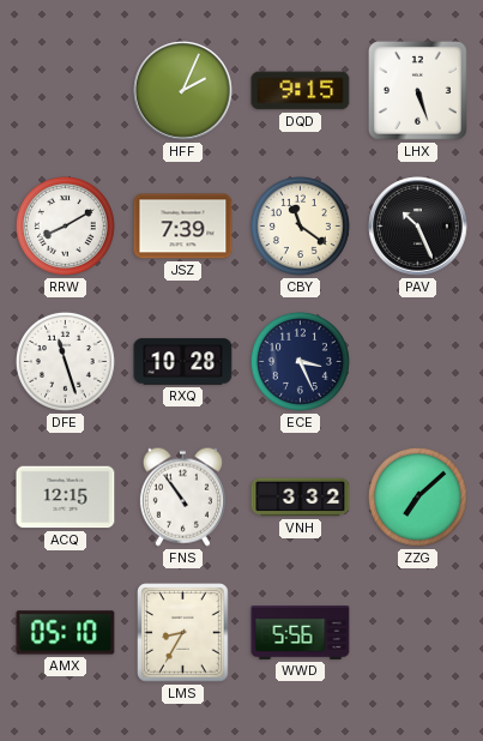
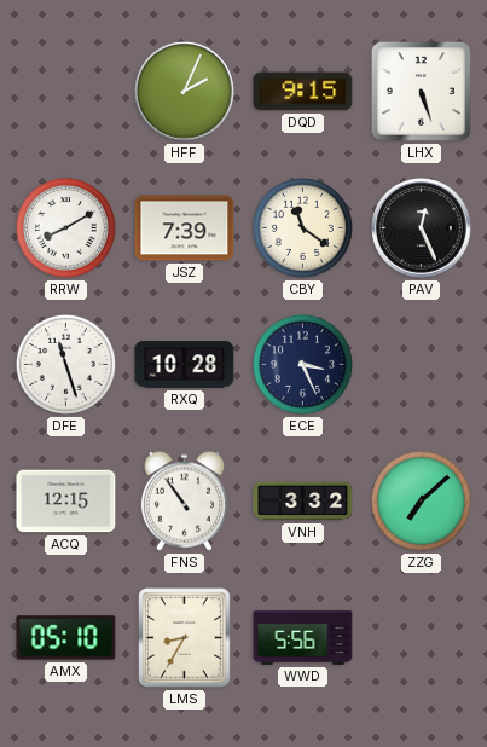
PAV: 10:26 -> 12:26
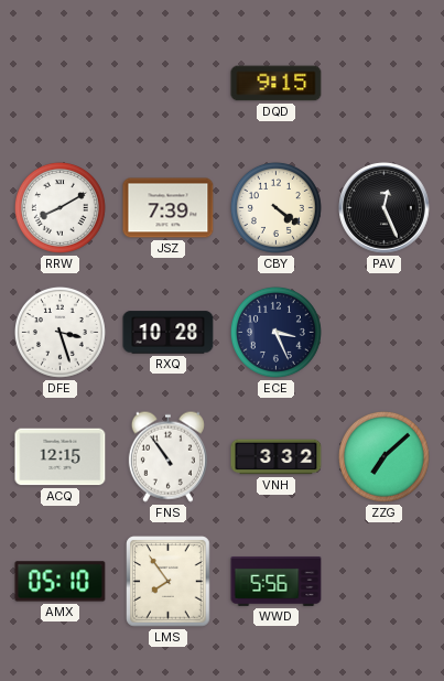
HFF: 2:04 -> none
LHX: 5:27 -> none
CBY: 11:21 -> 4:21
DFE: 11:27 -> 3:27
LMS: 8:35 -> 7:54
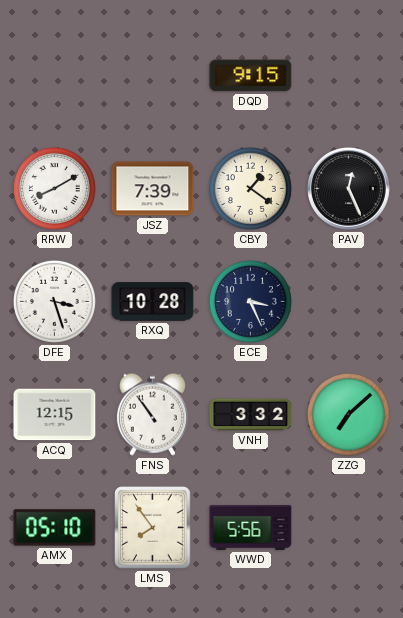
CBY: 4:21 -> 1:21
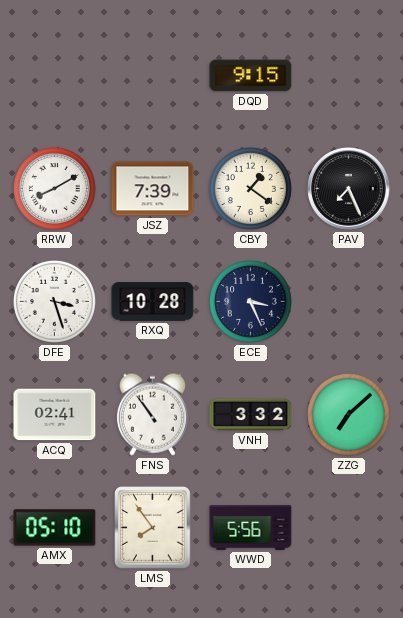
PAV: 12:26 -> 7:26
ACQ: 12:15 -> 02:41
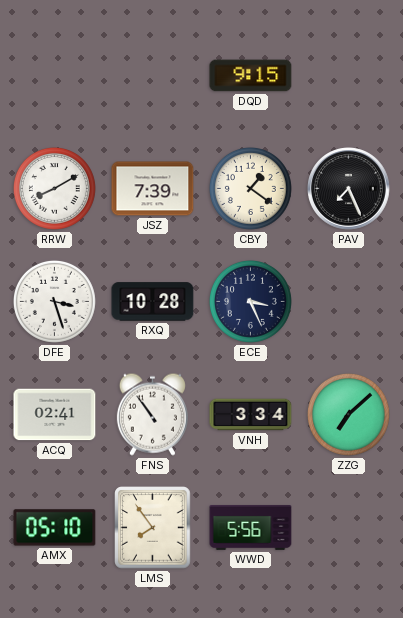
VNH: 3:32 -> 3:34
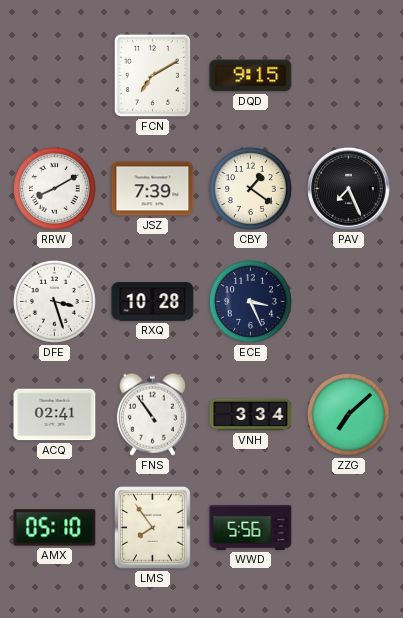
FCN: none -> 7:10
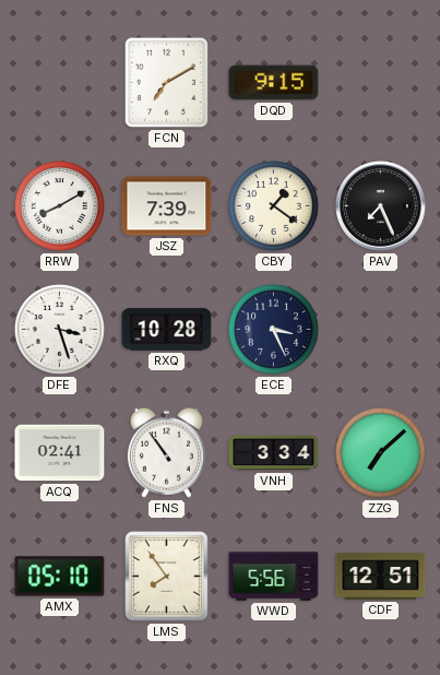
CDF: none -> 12:51
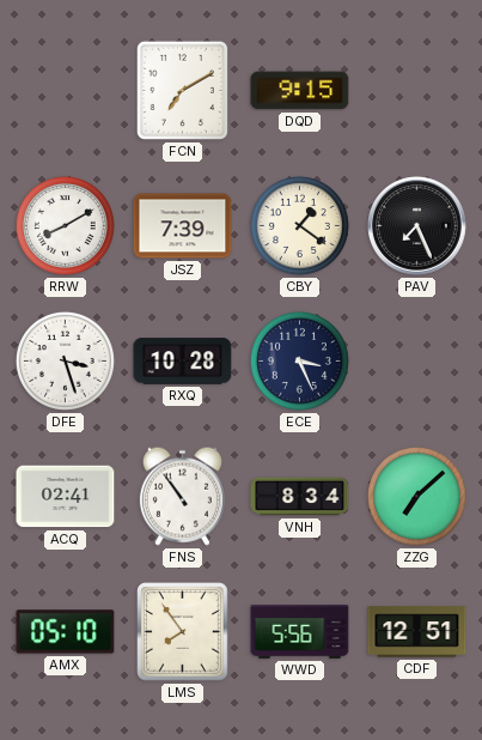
VNH: 3:34 -> 8:34
